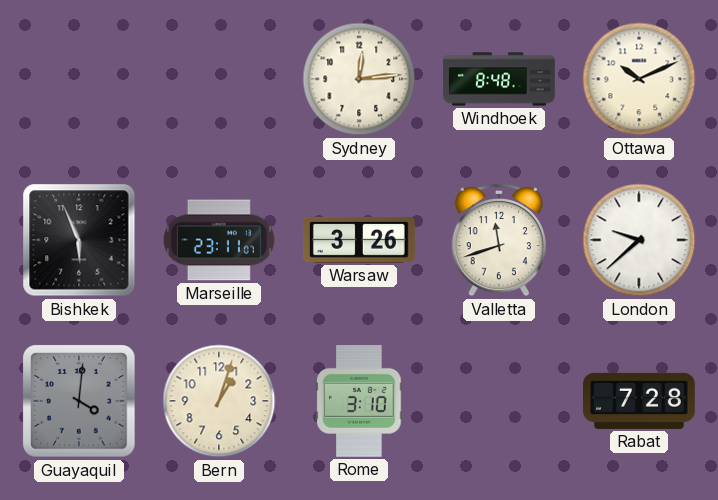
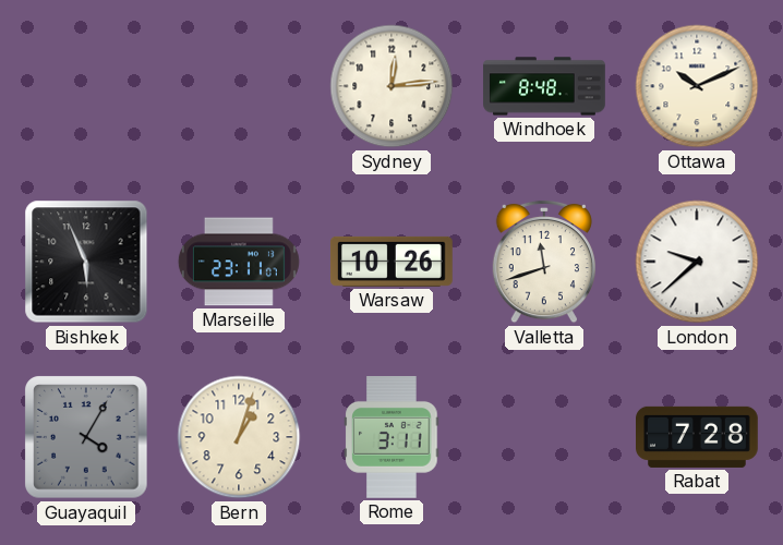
Warsaw: 3:26 -> 10:26
Guayaquil: 4:01 -> 4:05
Rome: 3:10 -> 3:11
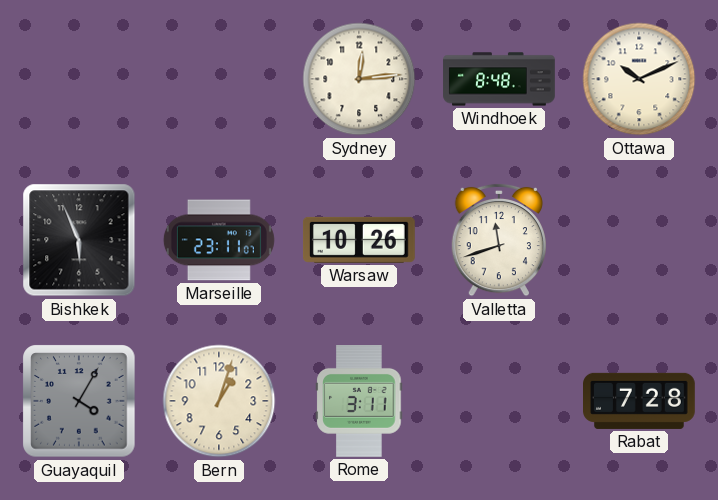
London: 9:38 -> none
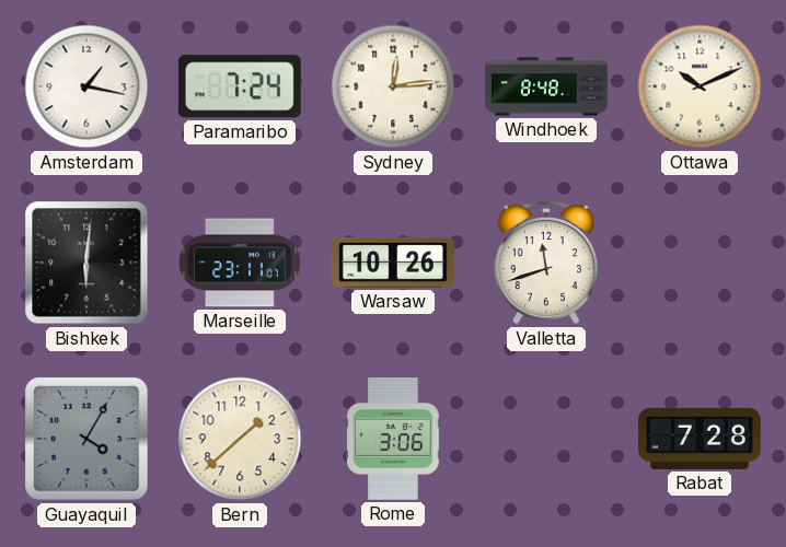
Amsterdam: none -> 1:17
Paramaribo: none -> 7:24
Bishkek: 5:56 -> 6:01
Bern: 1:03 -> 1:38
Rome: 3:11 -> 3:06
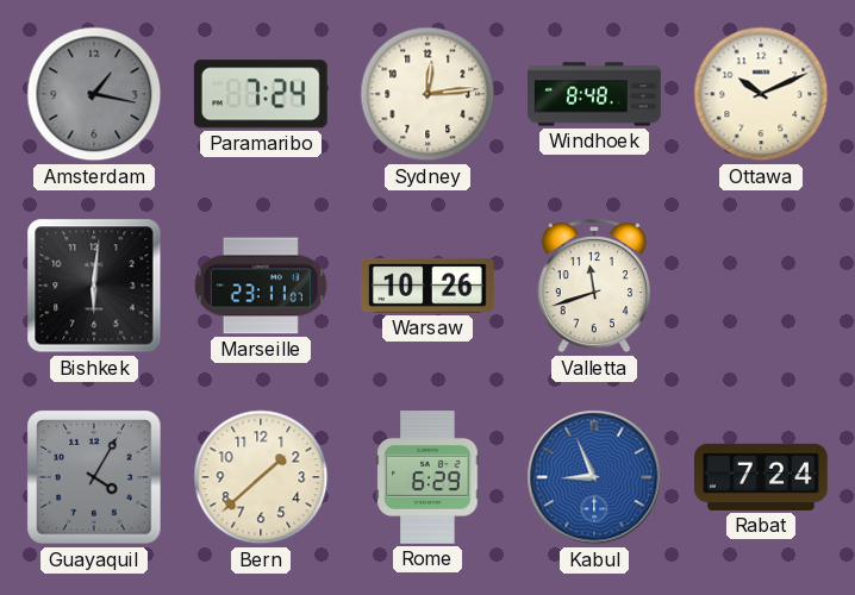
Amsterdam dial: white -> grey
Rome: 3:06 -> 6:29
Kabul: none -> 8:56
Rabat: 7:28 -> 7:24
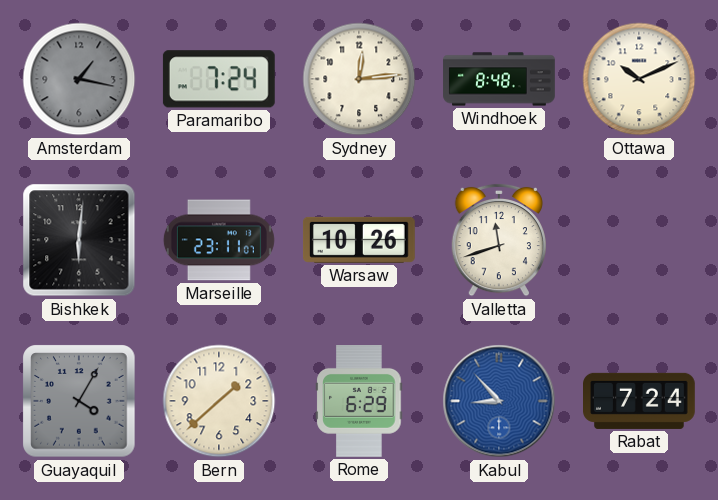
Kabul: 8:56 -> 8:53
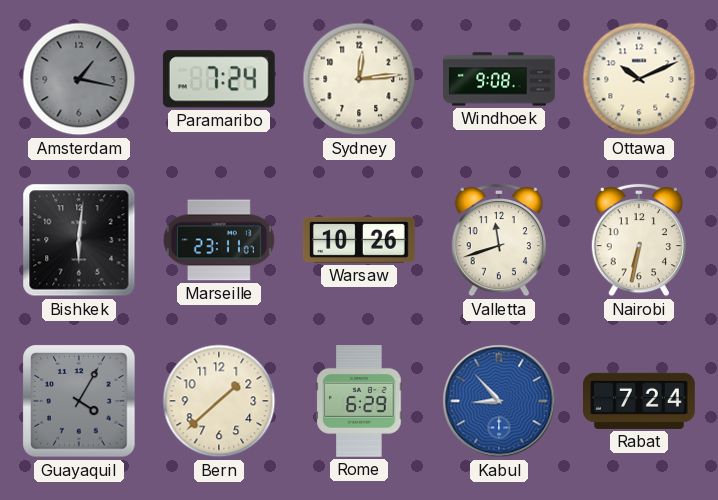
Windhoek: 8:48 -> 9:08
Nairobi: none -> 6:32
